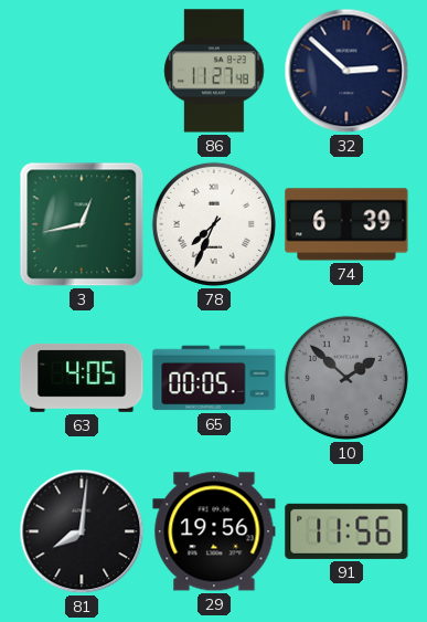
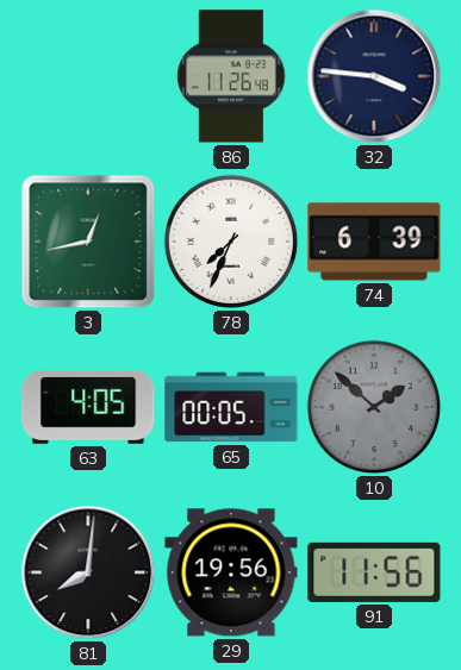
86: 11:27 -> 11:26
32: 2:52 -> 3:46
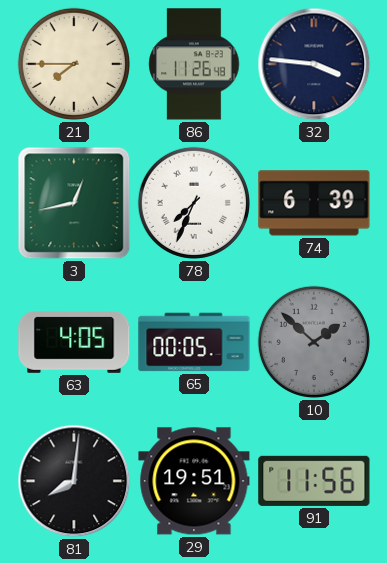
21: none -> 7:45
29: 19:56 -> 19:51
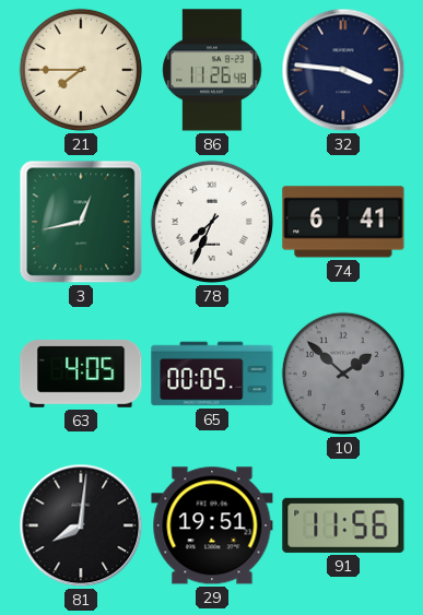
74: 6:39 -> 6:41
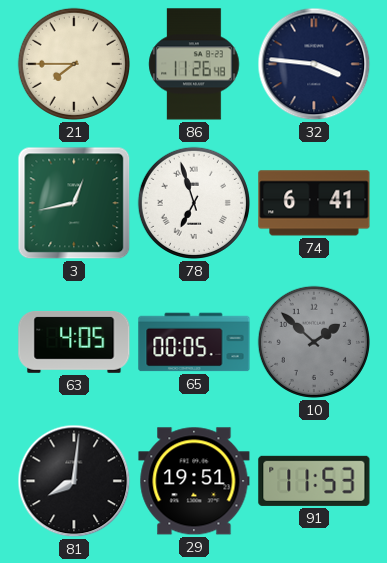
78: 7:34 -> 6:57
91: 11:56 -> 11:53
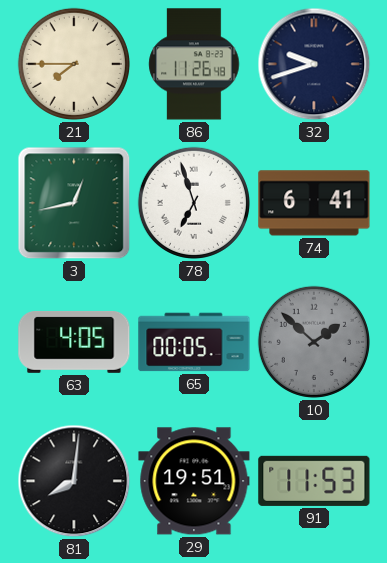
32: 3:46 -> 9:42
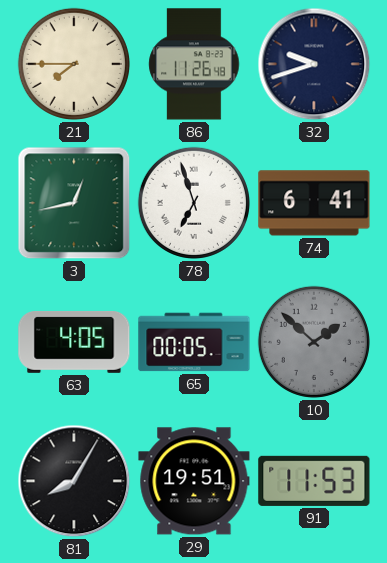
81: 8:01 -> 8:05
